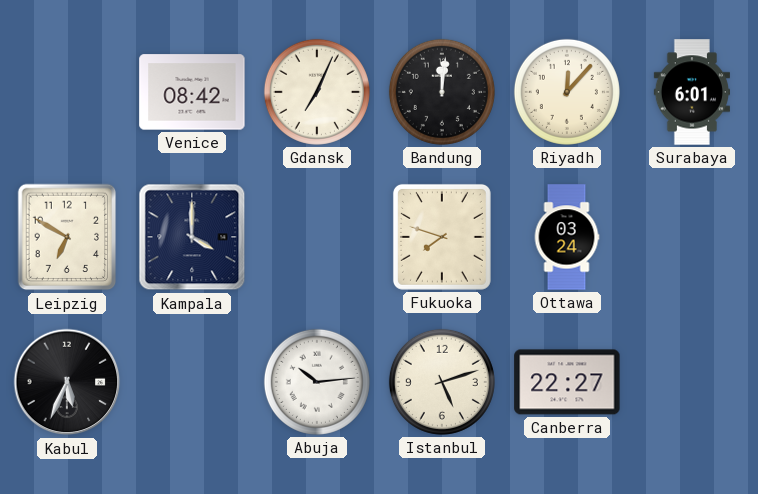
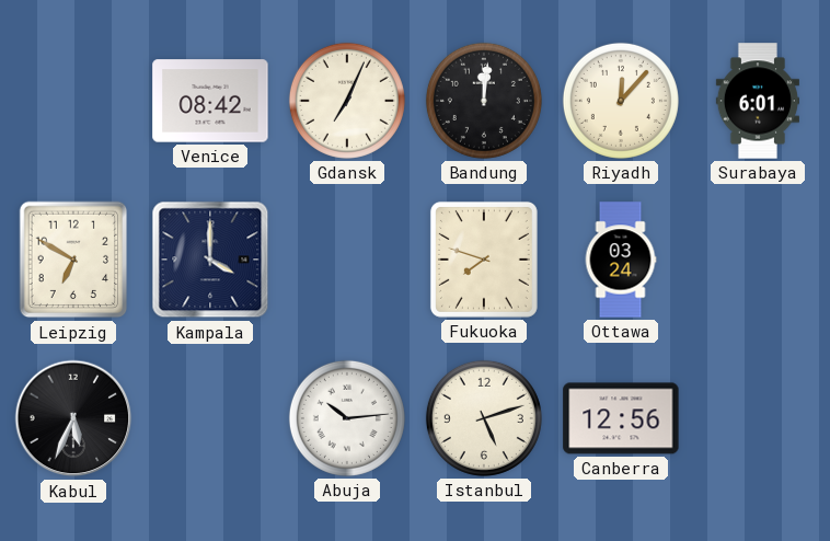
Canberra: 22:27 -> 12:56
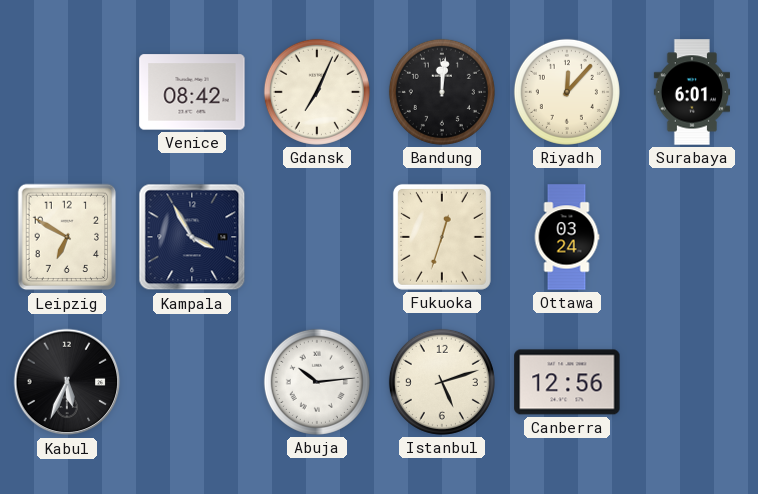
Kampala: 4:00 -> 3:55
Fukuoka: 7:48 -> 12:33
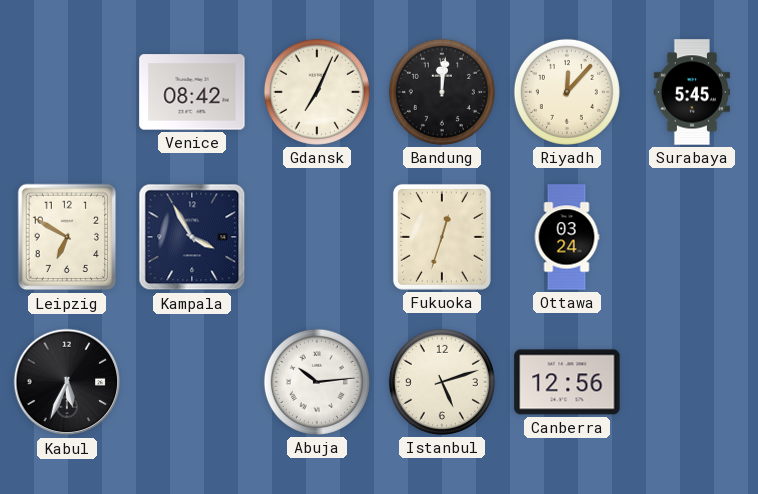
Surabaya: 6:01 -> 5:45
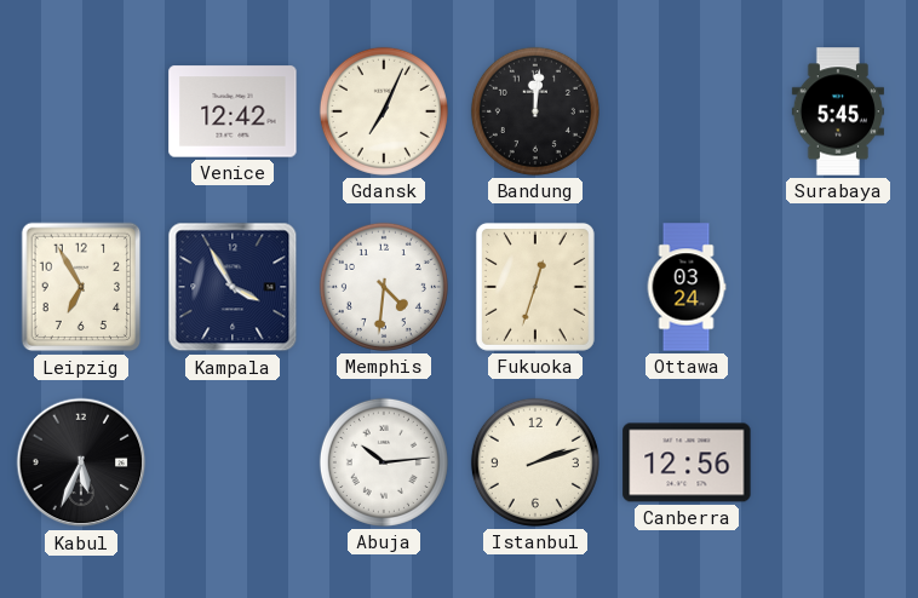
Venice: 08:42 -> 12:42
Riyadh: 12:07 -> none
Leipzig: 6:50 -> 6:55
Memphis: none -> 4:31
Istanbul: 5:12 -> 2:12
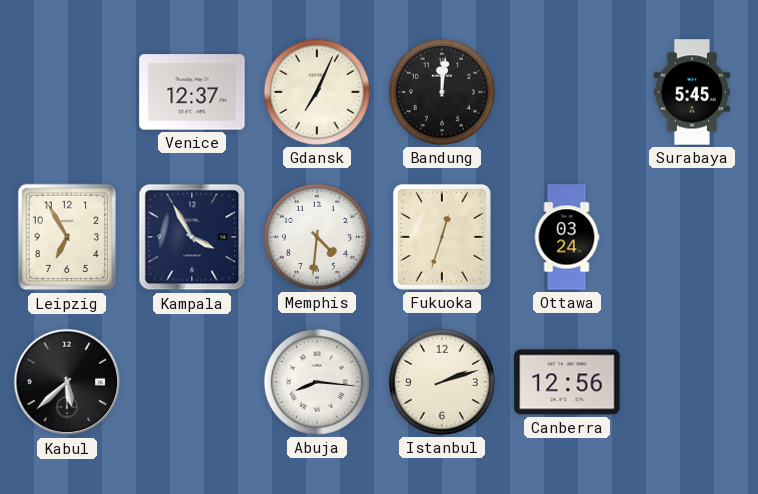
Venice: 12:42 -> 12:37
Kabul: 5:34 -> 5:38
Abuja: 10:14 -> 8:16
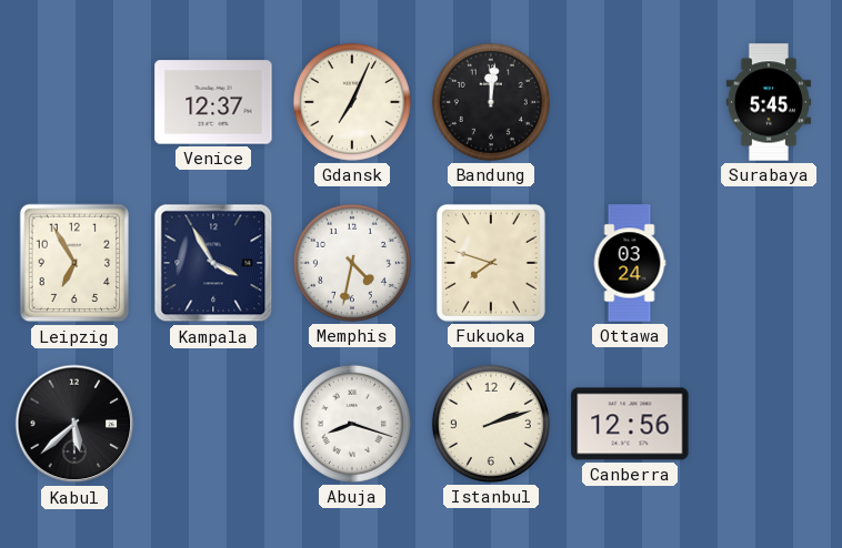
Memphis: 4:31 -> 4:32
Fukuoka: 12:33 -> 7:48
Abuja: 8:16 -> 8:18
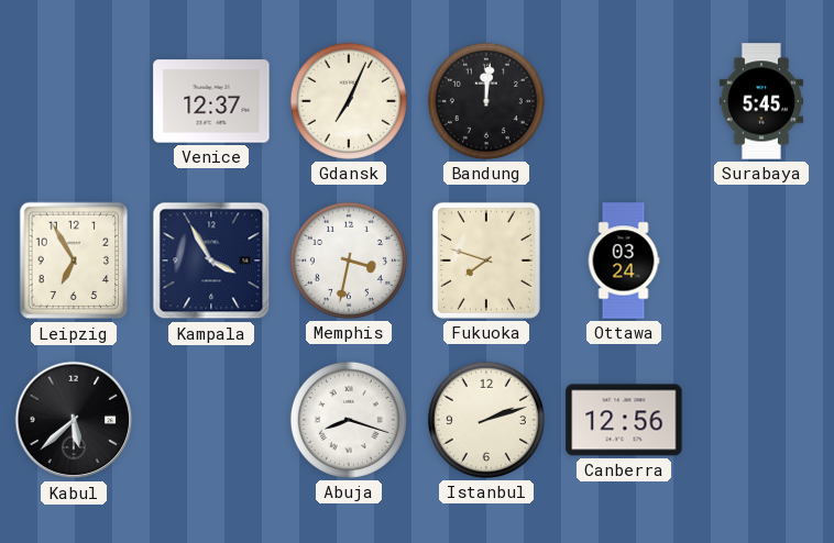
Memphis: 4:32 -> 3:32
